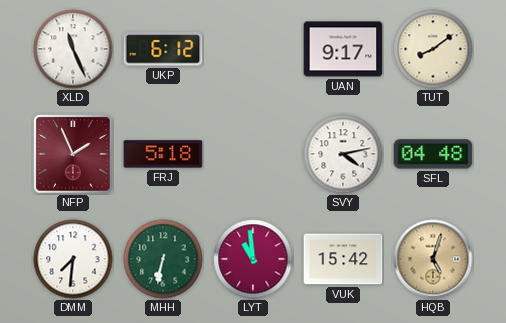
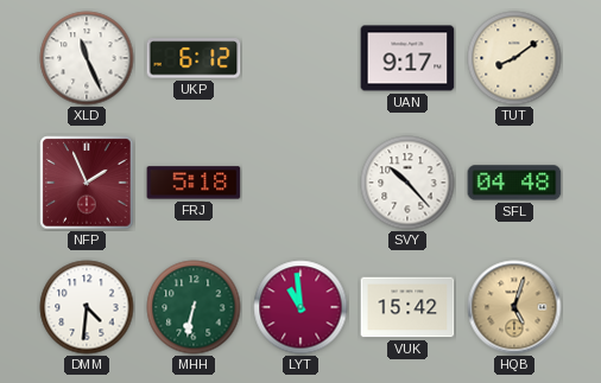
SVY: 4:13 -> 10:23
DMM: 7:31 -> 4:31
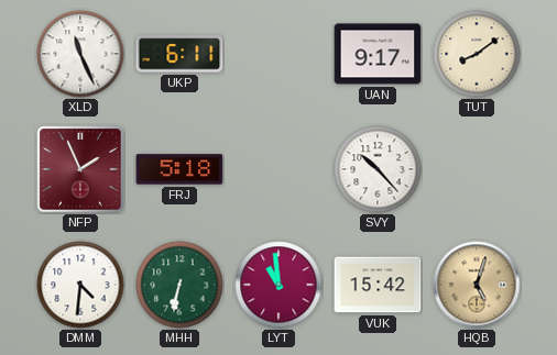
UKP: 6:12 -> 6:11
SFL: 04:48 -> none
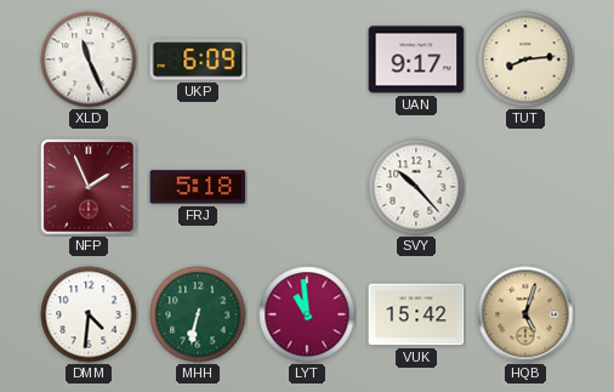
UKP: 6:11 -> 6:09
TUT: 8:09 -> 8:14
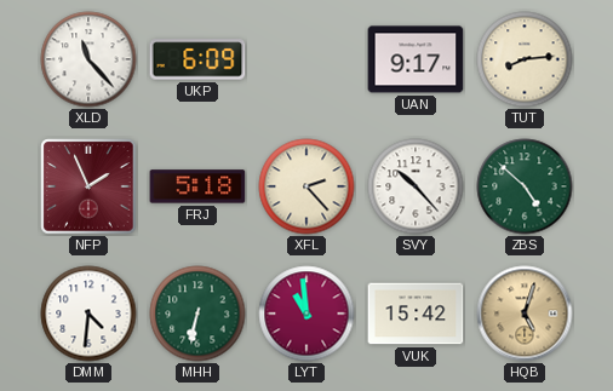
XLD: 11:26 -> 11:23
XFL: none -> 2:23
ZBS: none -> 4:52
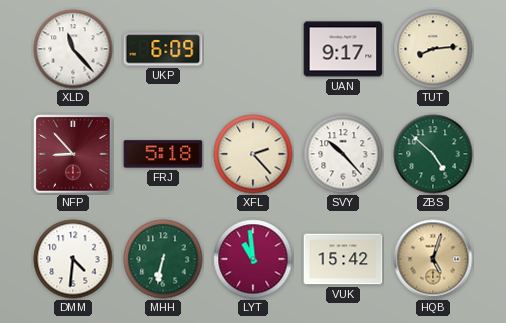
NFP: 1:56 -> 8:53
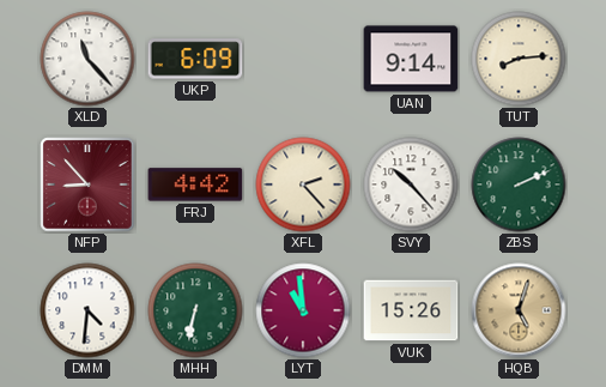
UAN: 9:17 -> 9:14
FRJ: 5:18 -> 4:42
ZBS: 4:52 -> 2:11
VUK: 15:42 -> 15:26
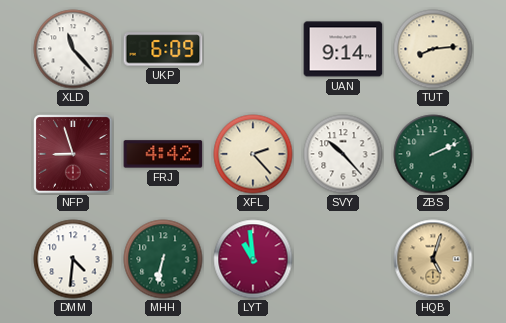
NFP: 8:53 -> 8:57
VUK: 15:26 -> none
